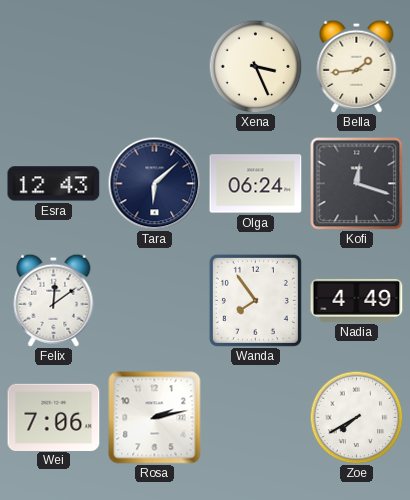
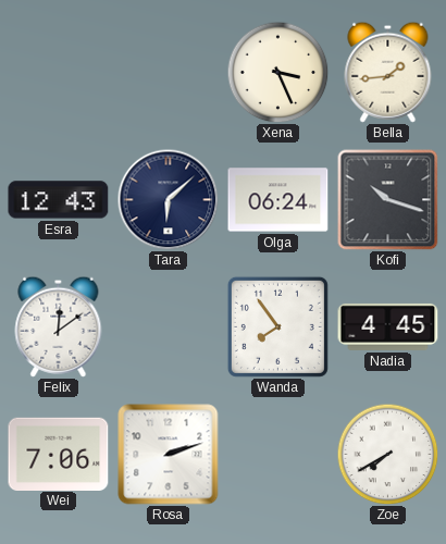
Kofi: 12:18 -> 10:18
Nadia: 4:49 -> 4:45
Rosa: 2:13 -> 2:12
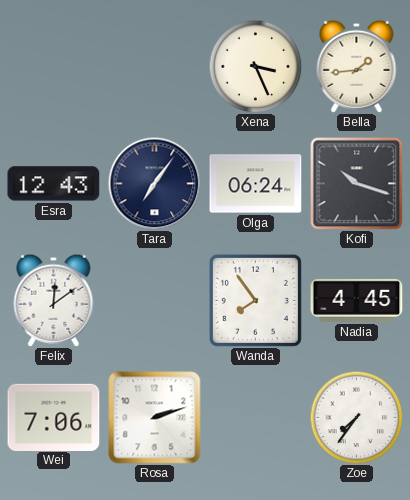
Tara: 6:08 -> 7:06
Zoe: 7:40 -> 7:36
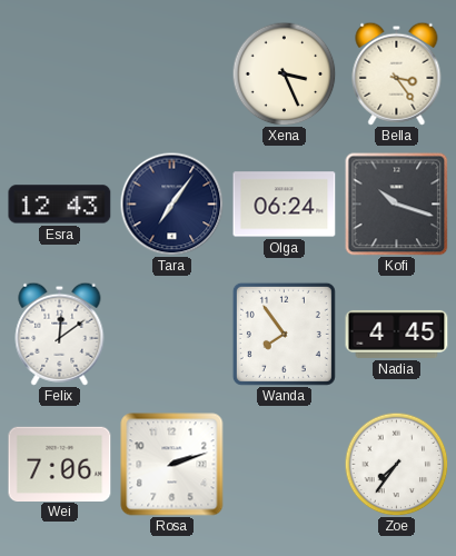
Bella: 1:44 -> 3:24
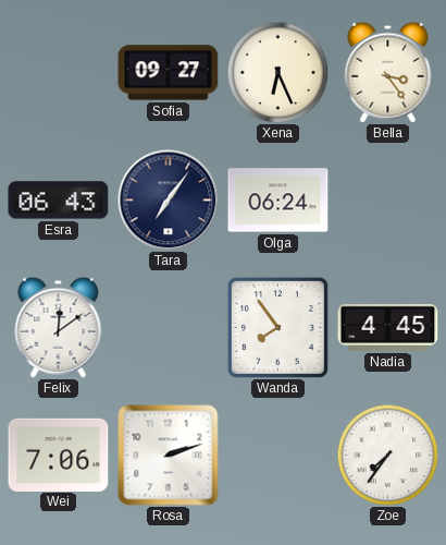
Sofia: none -> 09:27
Xena: 3:26 -> 6:26
Esra: 12:43 -> 06:43
Kofi: 10:18 -> none
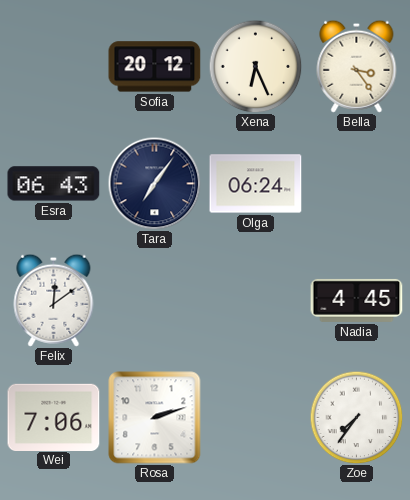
Sofia: 09:27 -> 20:12
Wanda: 7:54 -> none
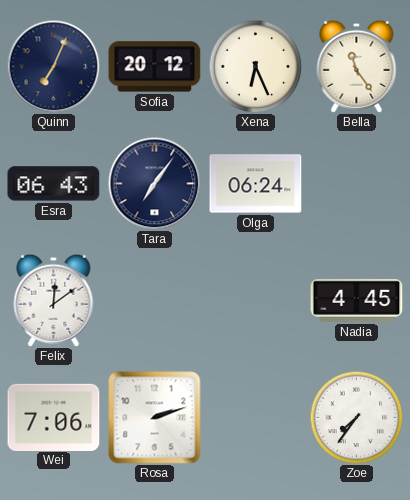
Quinn: none -> 7:04
Bella: 3:24 -> 11:24
